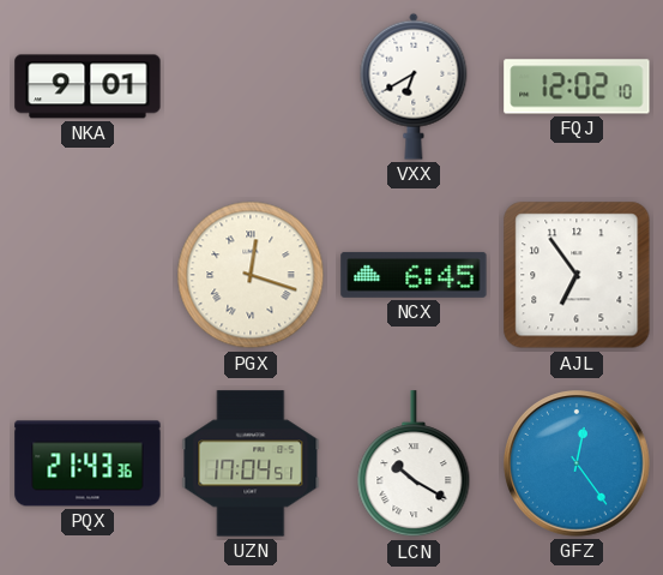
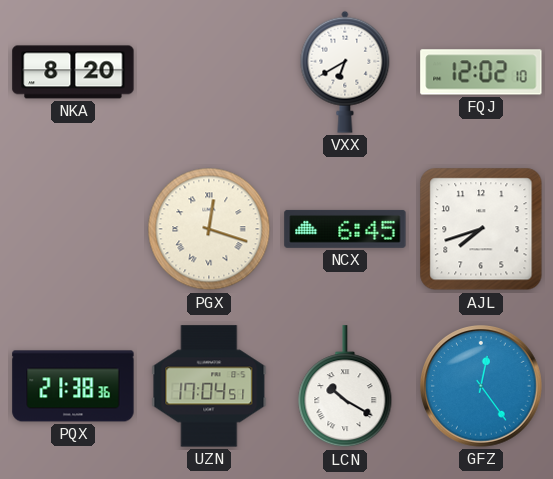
NKA: 9:01 -> 8:20
AJL: 6:54 -> 7:42
PQX: 21:43 -> 21:38
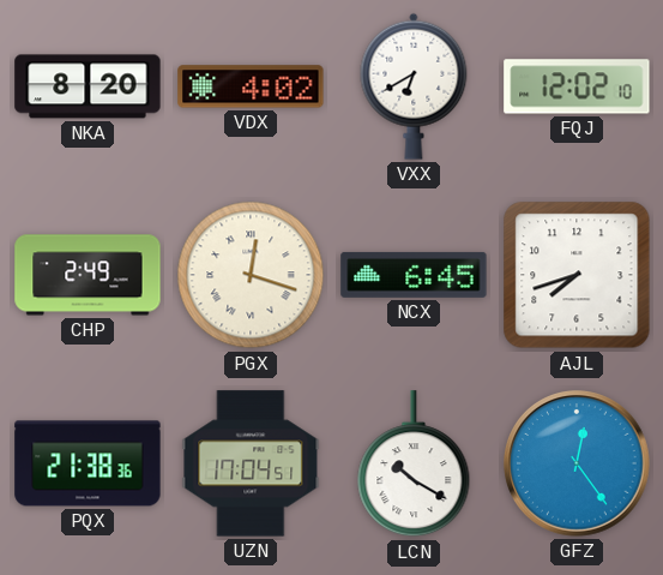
VDX: none -> 4:02
CHP: none -> 2:49
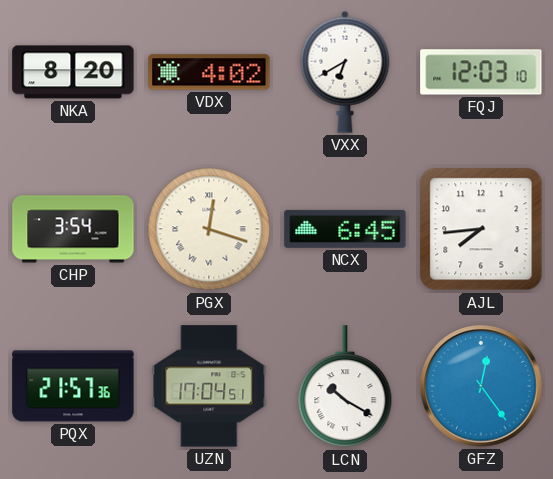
FQJ: 12:02 -> 12:03
CHP: 2:49 -> 3:54
AJL: 7:42 -> 7:44
PQX: 21:38 -> 21:57
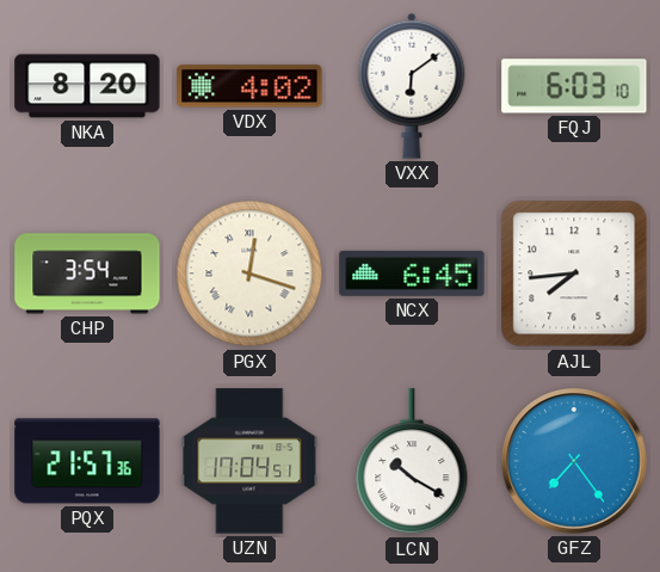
VXX: 6:40 -> 6:09
FQJ: 12:03 -> 6:03
GFZ: 12:24 -> 7:24
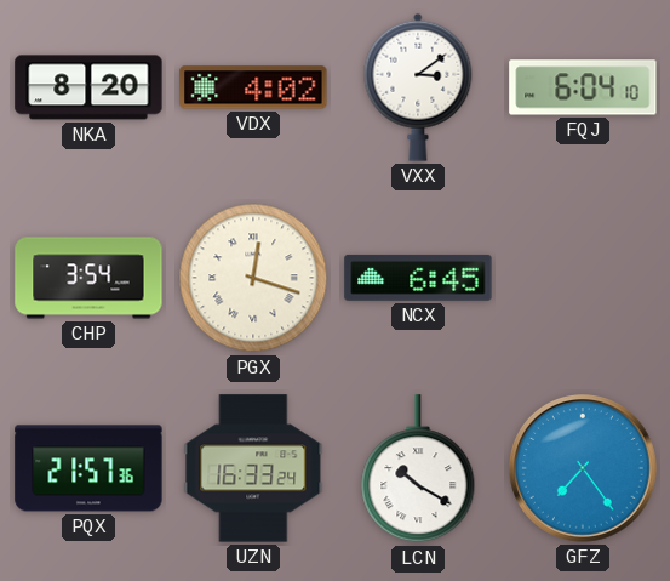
VXX: 6:09 -> 3:09
FQJ: 6:03 -> 6:04
AJL: 7:44 -> none
UZN: 17:04 -> 16:33
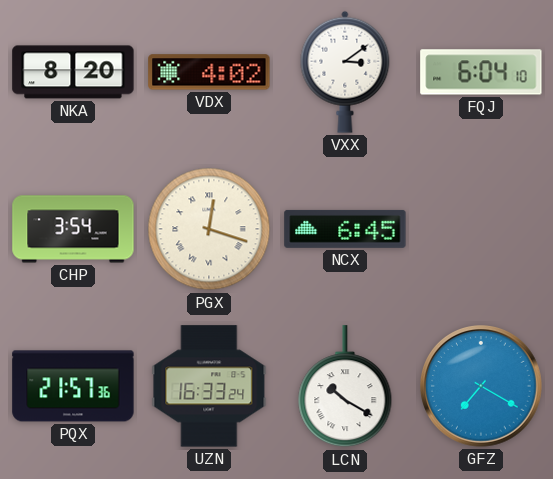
GFZ: 7:24 -> 7:20
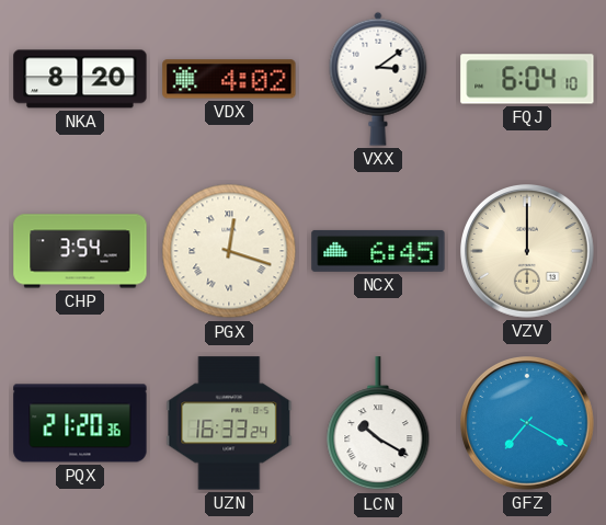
VZV: none -> 12:00
PQX: 21:57 -> 21:20
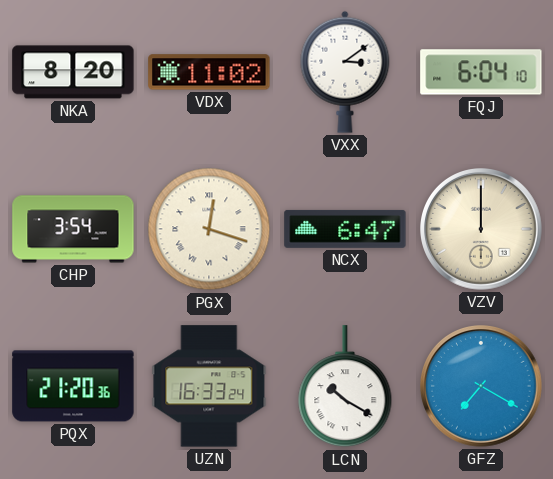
VDX: 4:02 -> 11:02
NCX: 6:45 -> 6:47
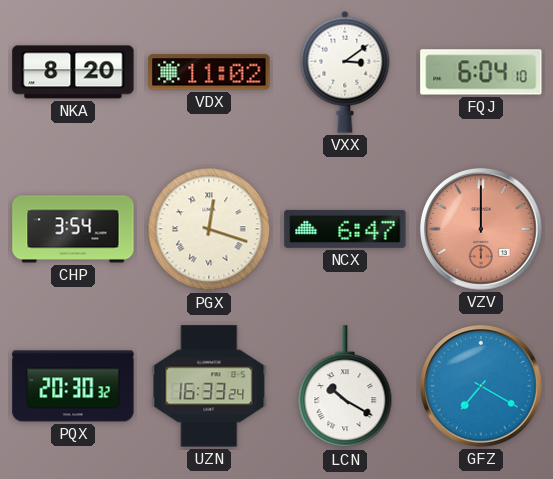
VZV dial: cream -> salmon
PQX: 21:20 -> 20:30
